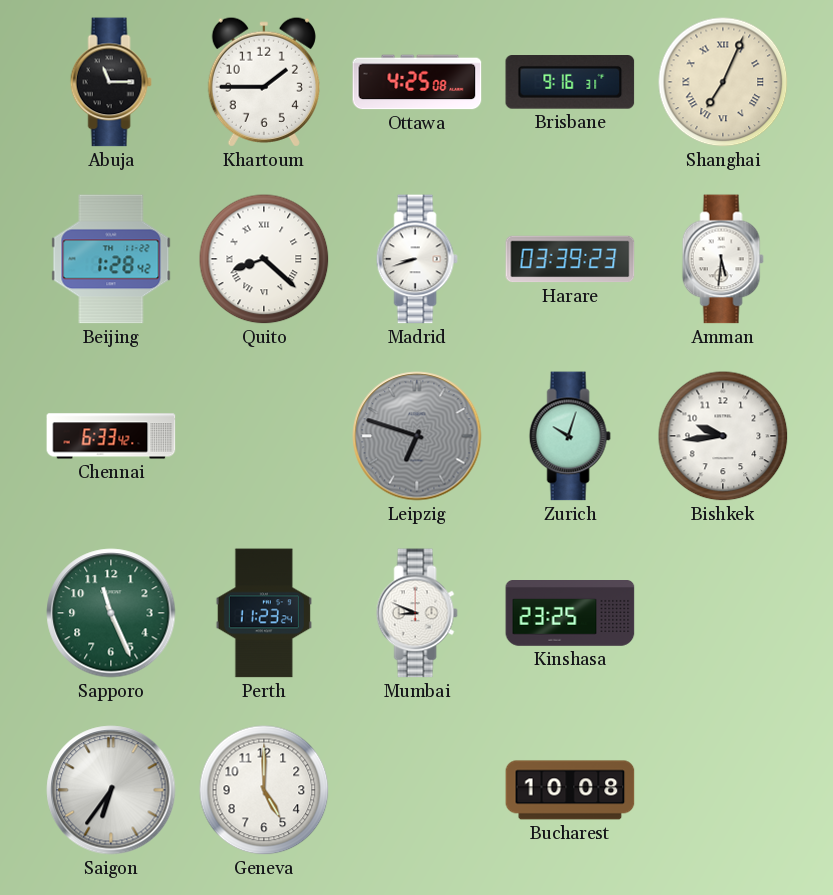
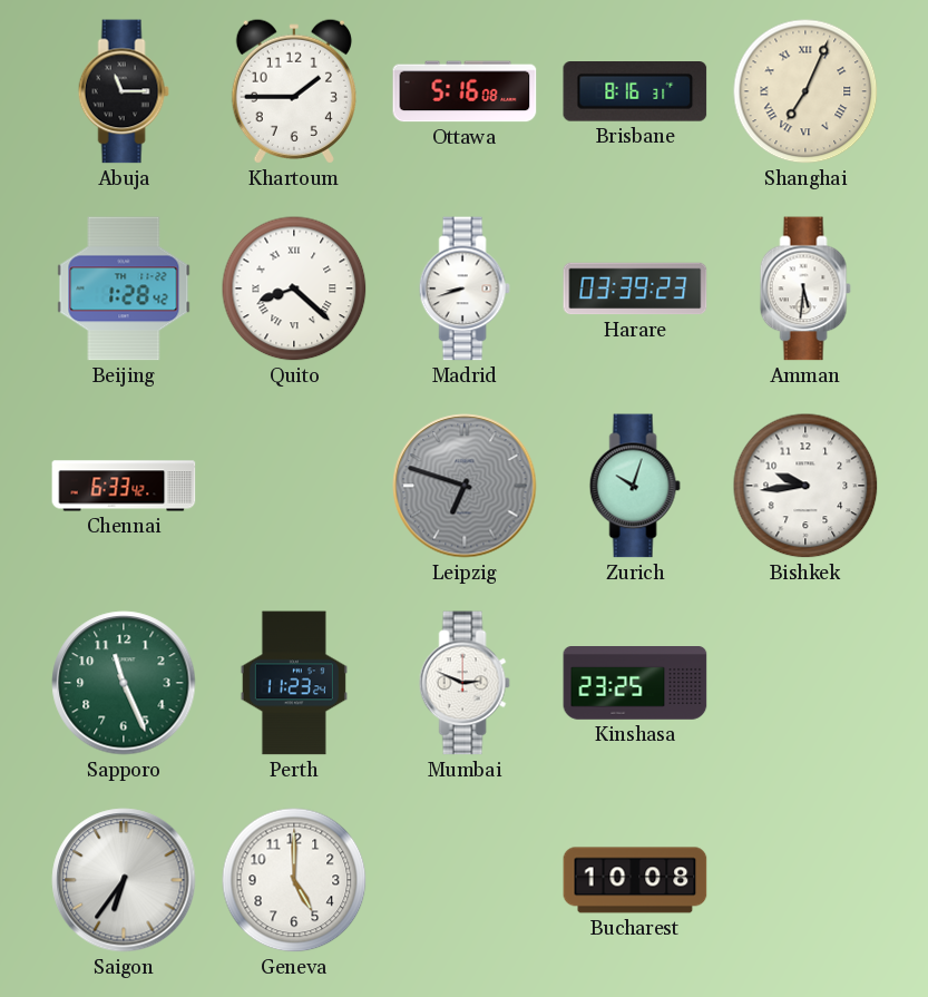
Ottawa: 4:25 -> 5:16
Brisbane: 9:16 -> 8:16
Mumbai: 8:49 -> 2:49
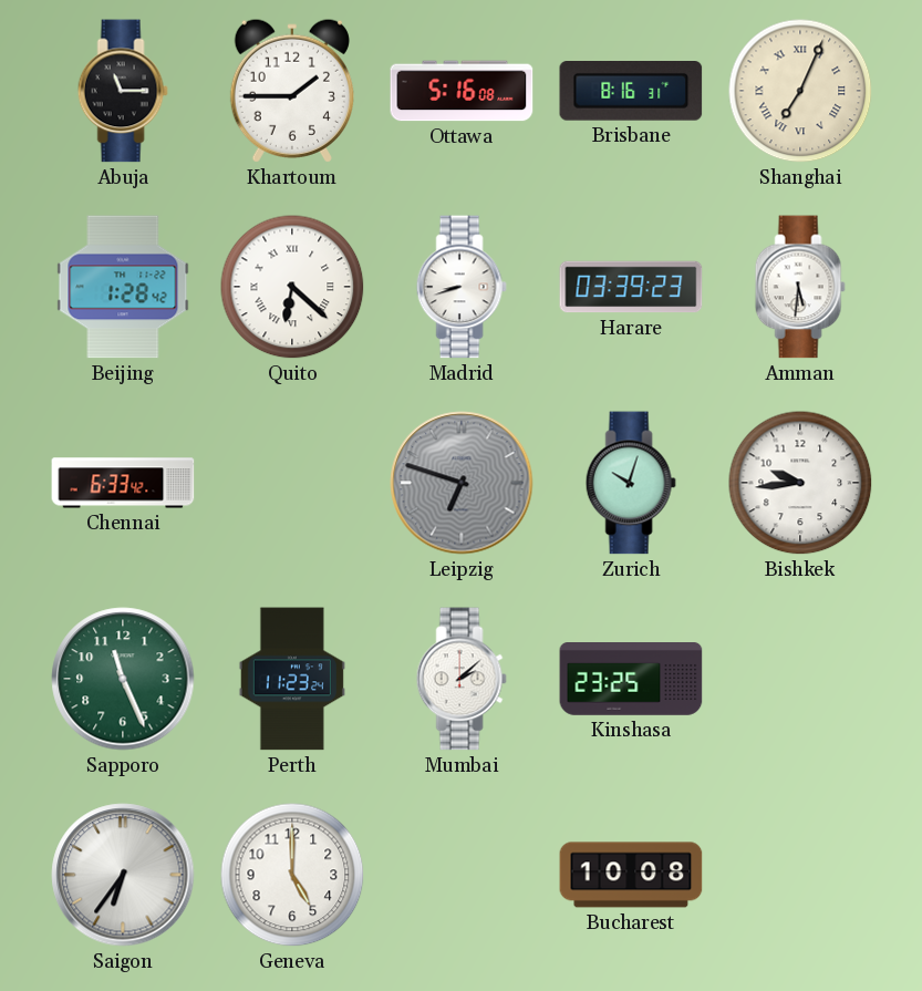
Quito: 8:22 -> 6:22
Mumbai: 2:49 -> 2:08
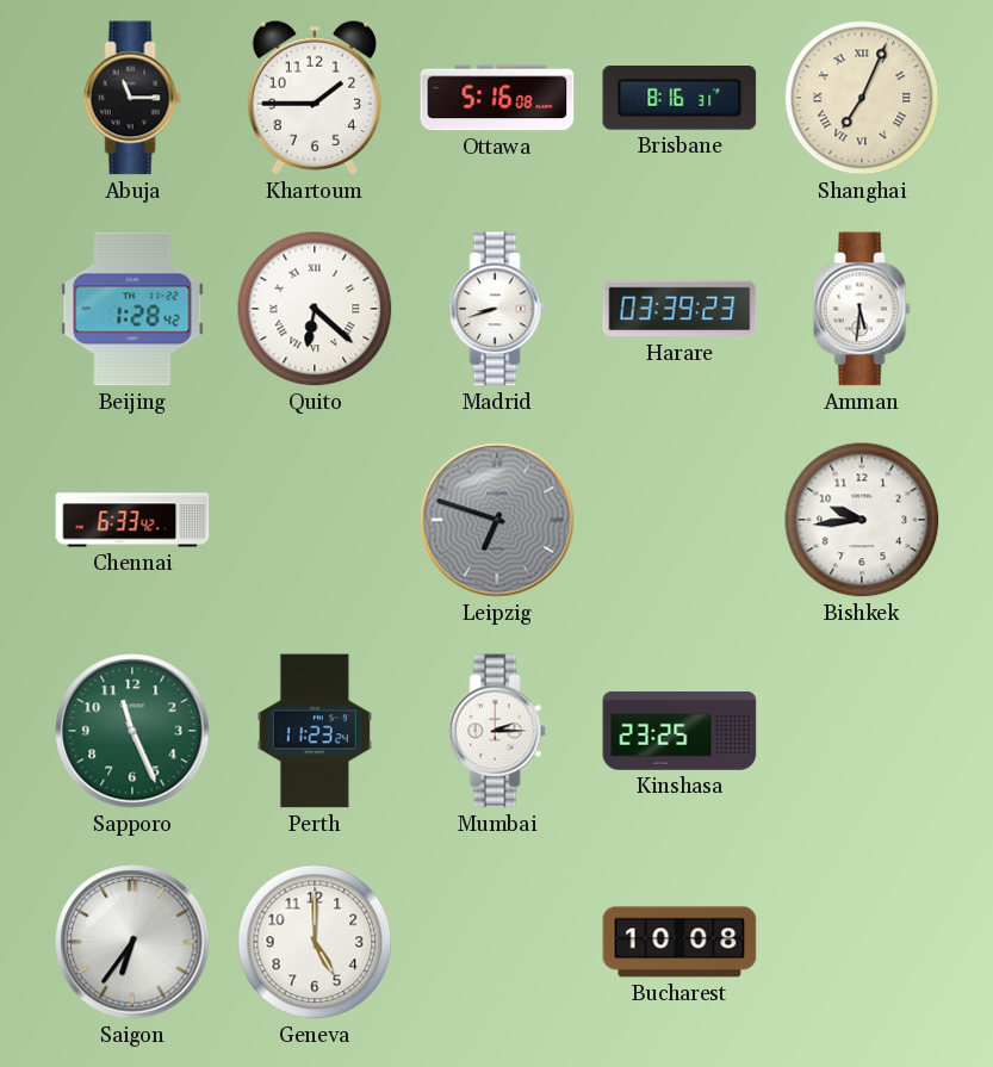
Zurich: 10:03 -> none
Mumbai: 2:08 -> 2:15
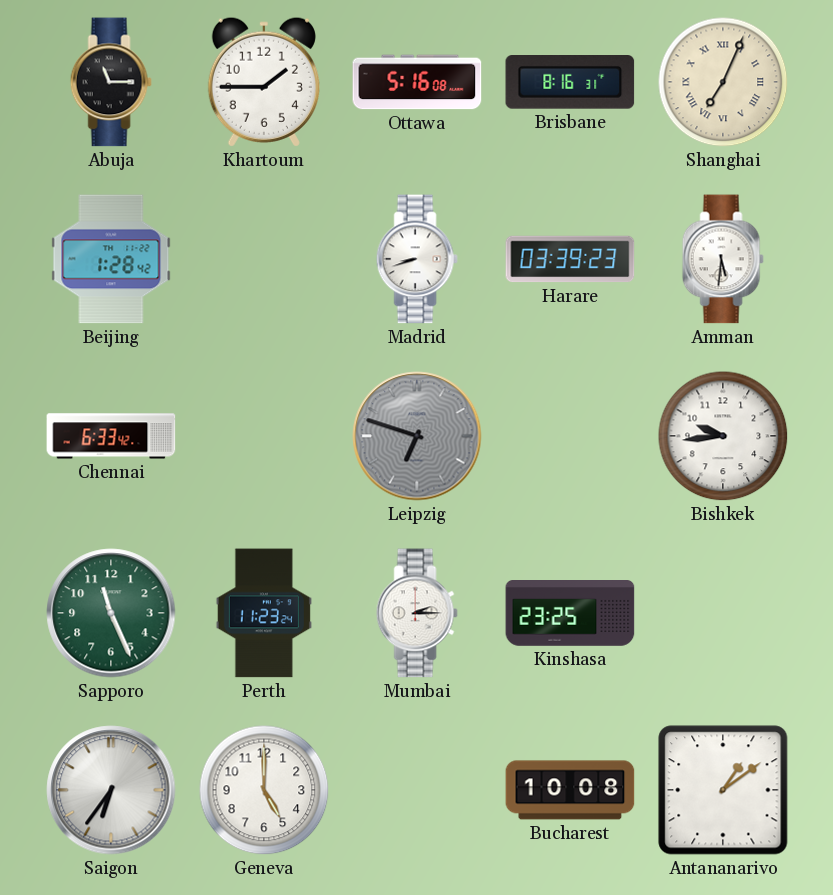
Quito: 6:22 -> none
Antananarivo: none -> 1:09
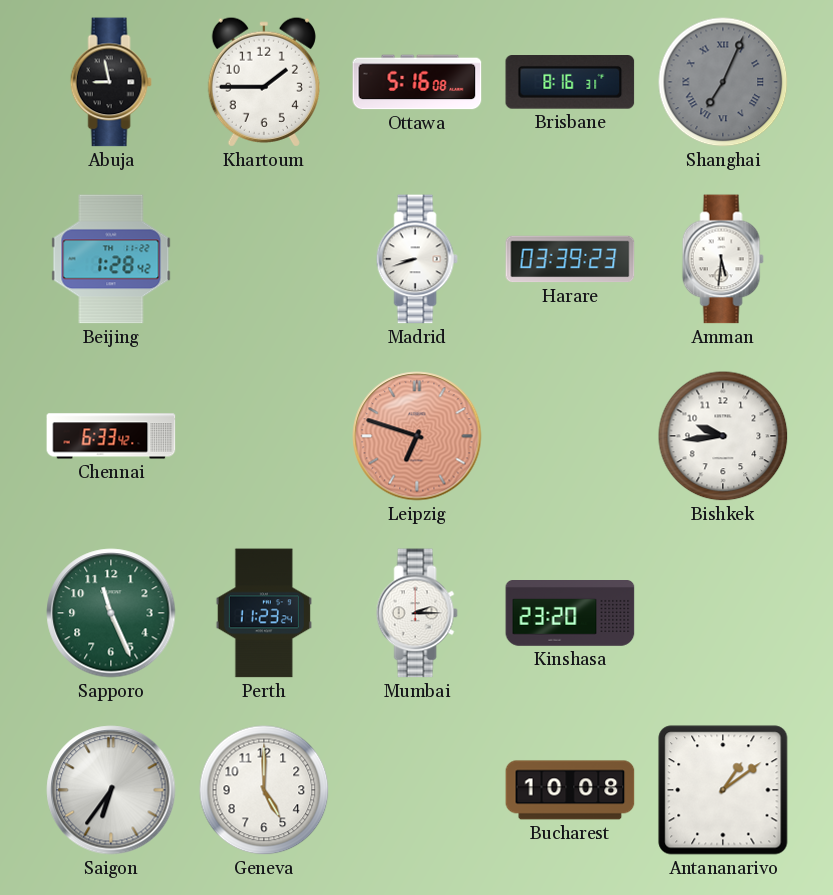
Abuja: 11:15 -> 8:58
Shanghai dial: cream -> grey
Leipzig dial: grey -> salmon
Kinshasa: 23:25 -> 23:20
